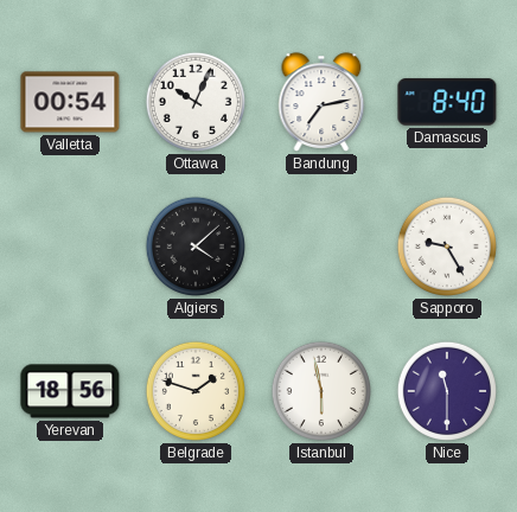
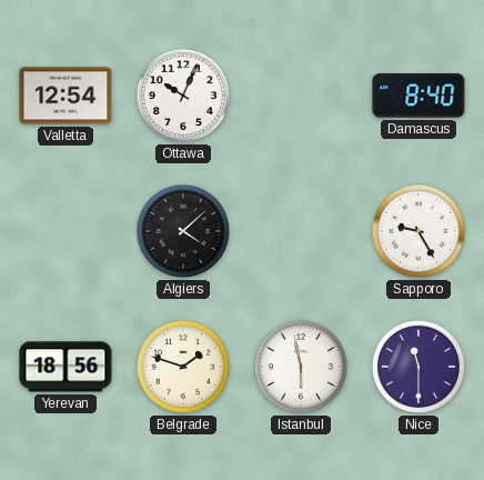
Valletta: 00:54 -> 12:54
Bandung: 7:13 -> none
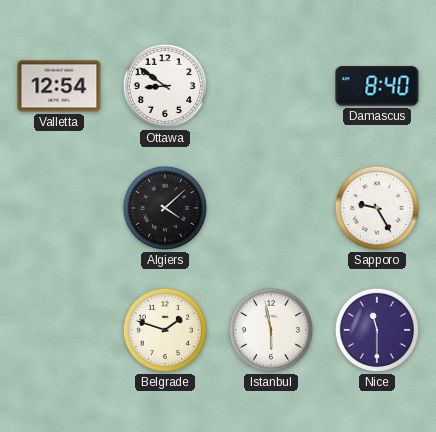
Ottawa: 10:04 -> 8:51
Yerevan: 18:56 -> none
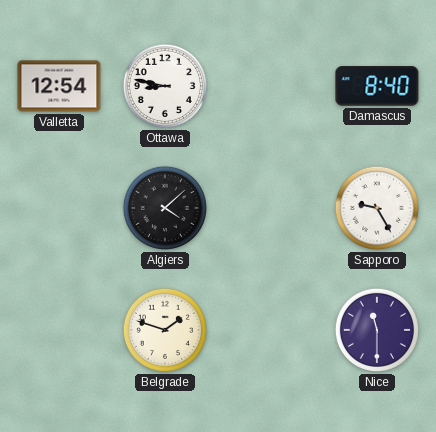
Ottawa: 8:51 -> 8:47
Istanbul: 5:58 -> none
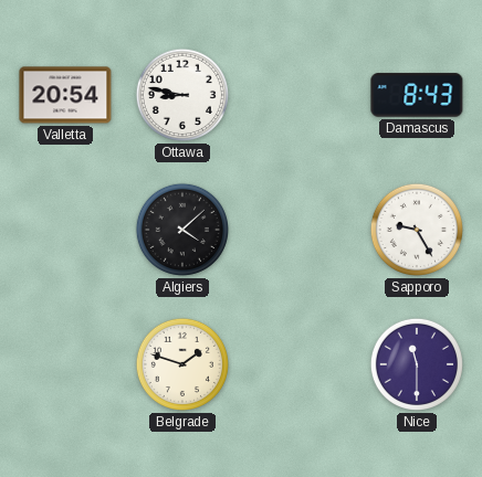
Valletta: 12:54 -> 20:54
Damascus: 8:40 -> 8:43
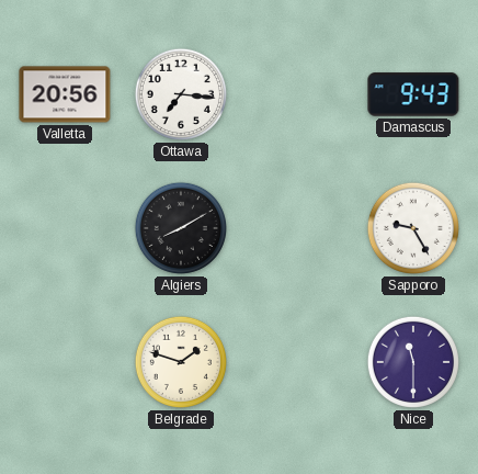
Valletta: 20:54 -> 20:56
Ottawa: 8:47 -> 7:16
Damascus: 8:43 -> 9:43
Algiers: 4:08 -> 8:10
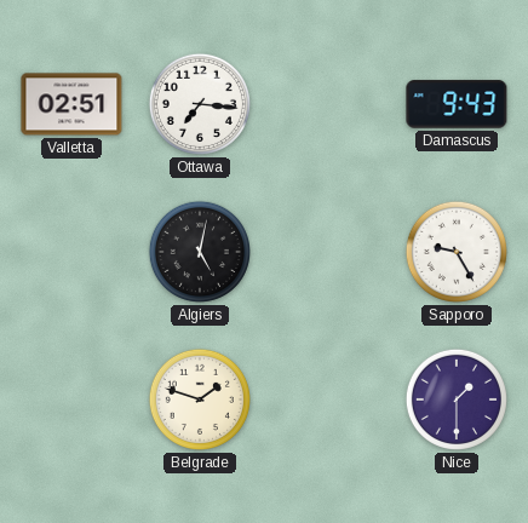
Valletta: 20:56 -> 02:51
Algiers: 8:10 -> 5:02
Nice: 11:30 -> 1:30
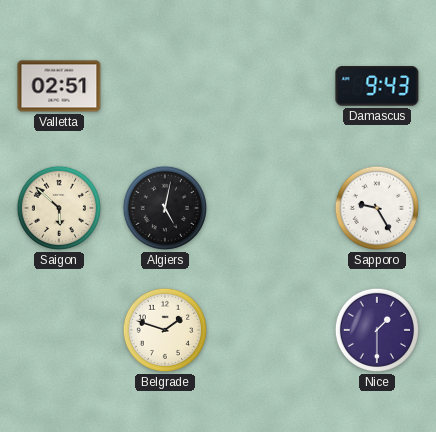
Ottawa: 7:16 -> none
Saigon: none -> 5:52
